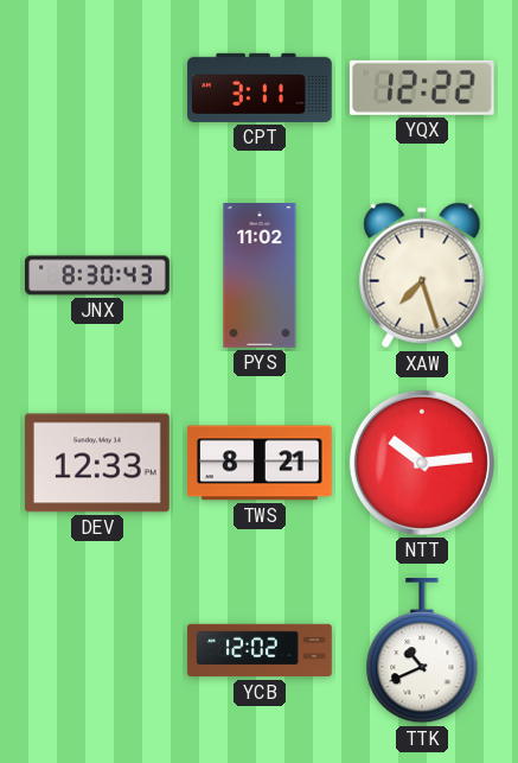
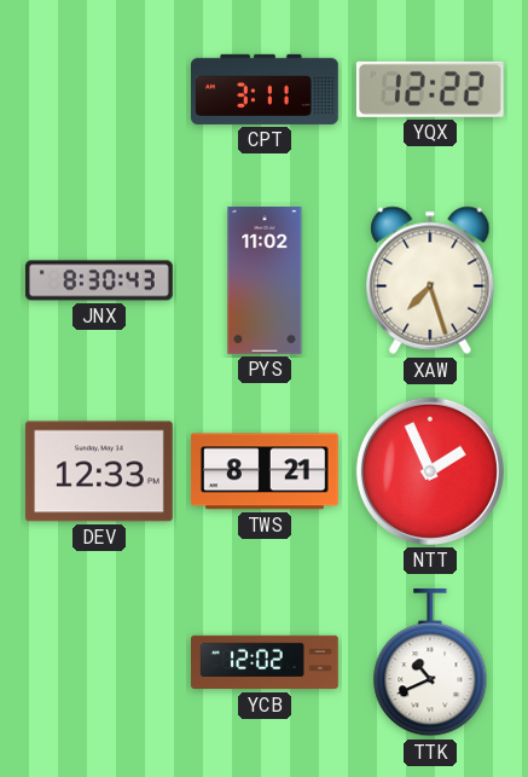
NTT: 10:14 -> 1:56
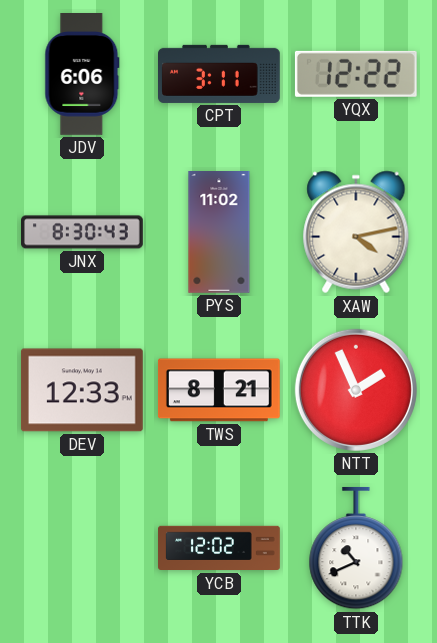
JDV: none -> 6:06
XAW: 7:27 -> 4:13
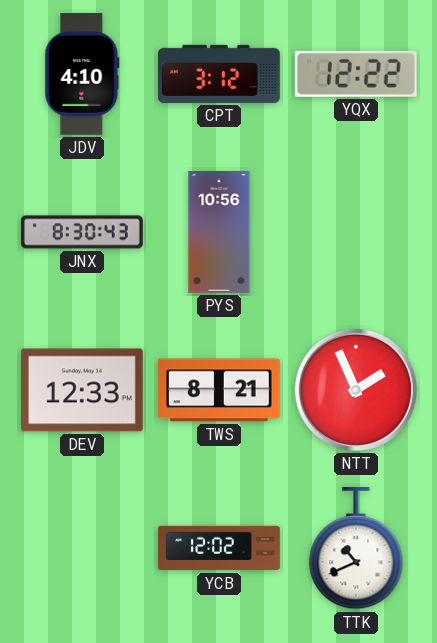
JDV: 6:06 -> 4:10
CPT: 3:11 -> 3:12
PYS: 11:02 -> 10:56
XAW: 4:13 -> none
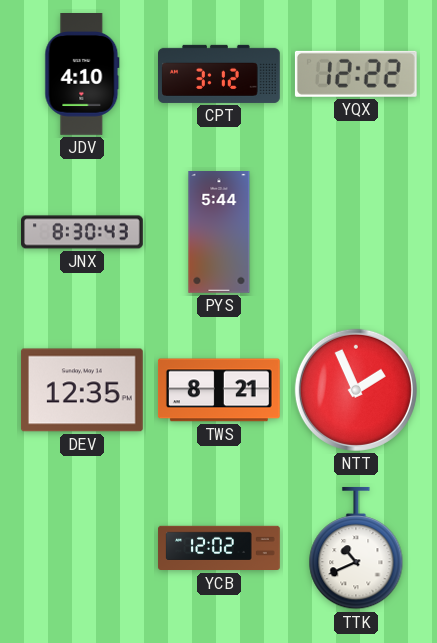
PYS: 10:56 -> 5:44
DEV: 12:33 -> 12:35
